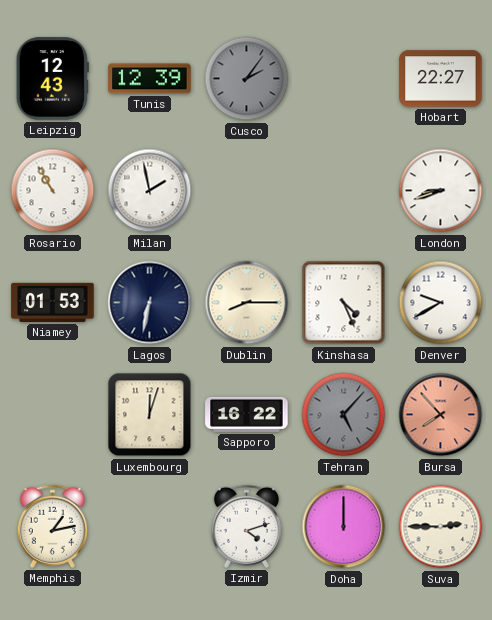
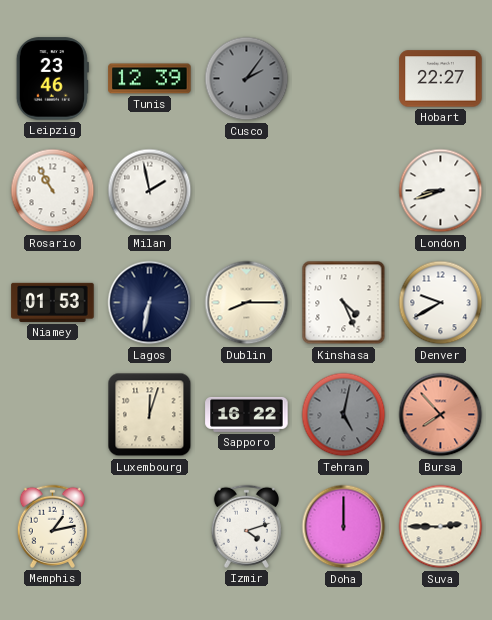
Leipzig: 12:43 -> 23:46
Tehran: 5:07 -> 5:02
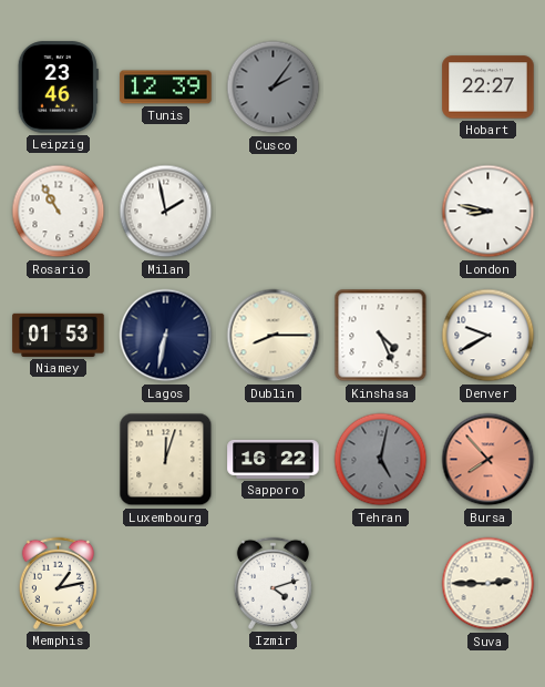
London: 8:42 -> 8:47
Doha: 12:00 -> none
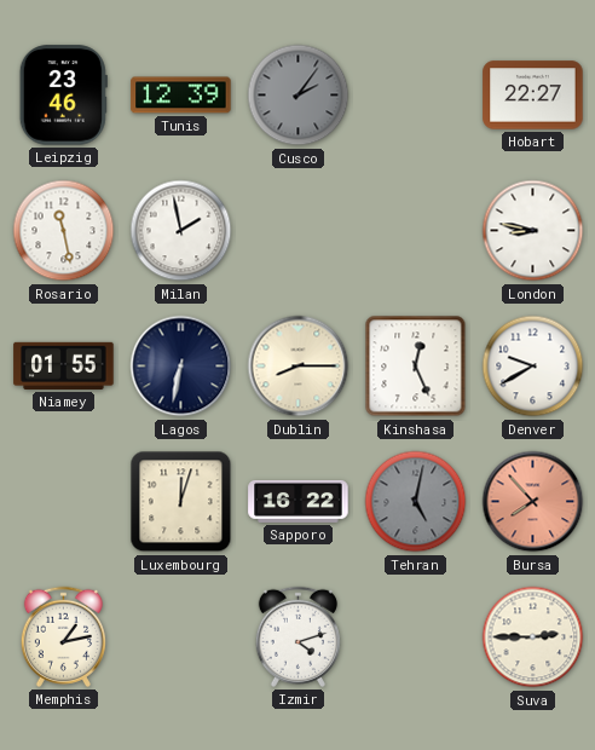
Rosario: 10:55 -> 11:28
Niamey: 01:53 -> 01:55
Kinshasa: 4:26 -> 12:26
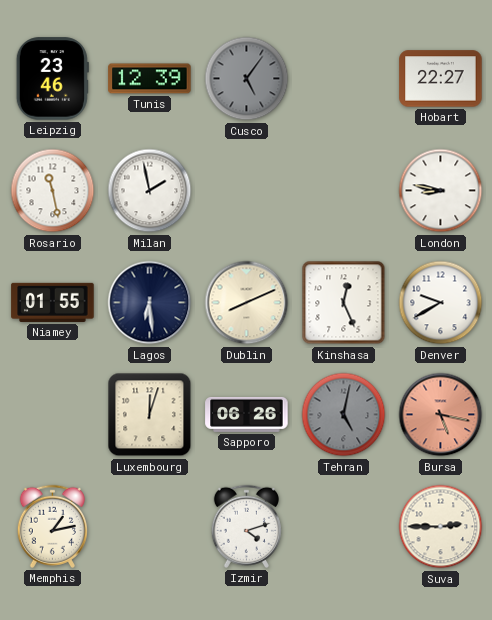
Cusco: 2:06 -> 5:06
Lagos: 6:32 -> 6:29
Dublin: 8:15 -> 8:11
Sapporo: 16:22 -> 06:26
Bursa: 7:53 -> 5:17
